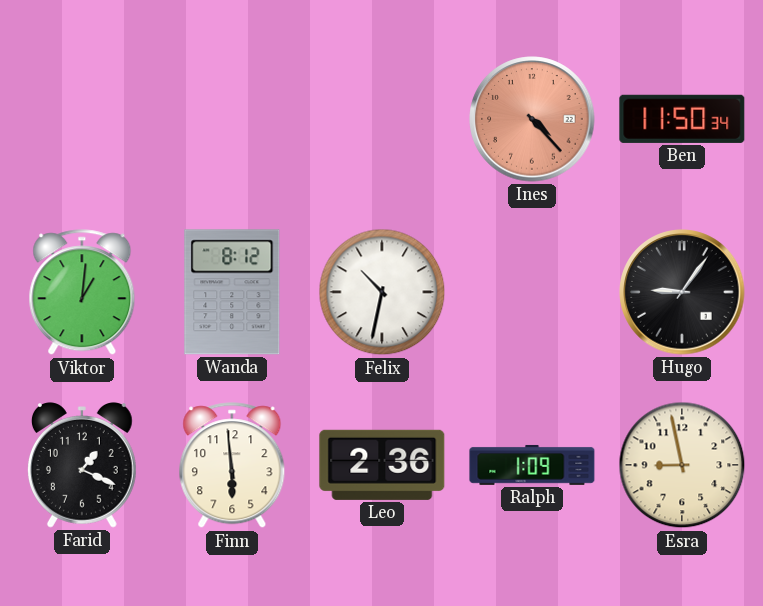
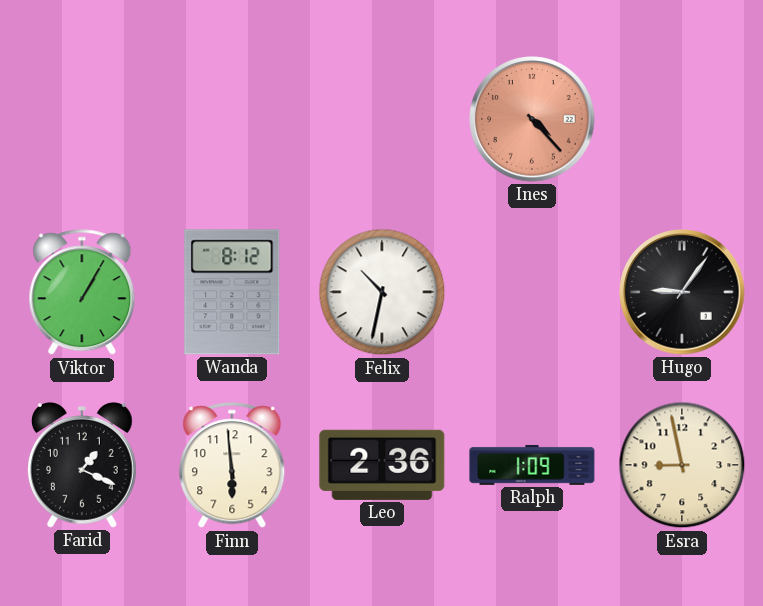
Ben: 11:50 -> none
Viktor: 1:01 -> 1:05
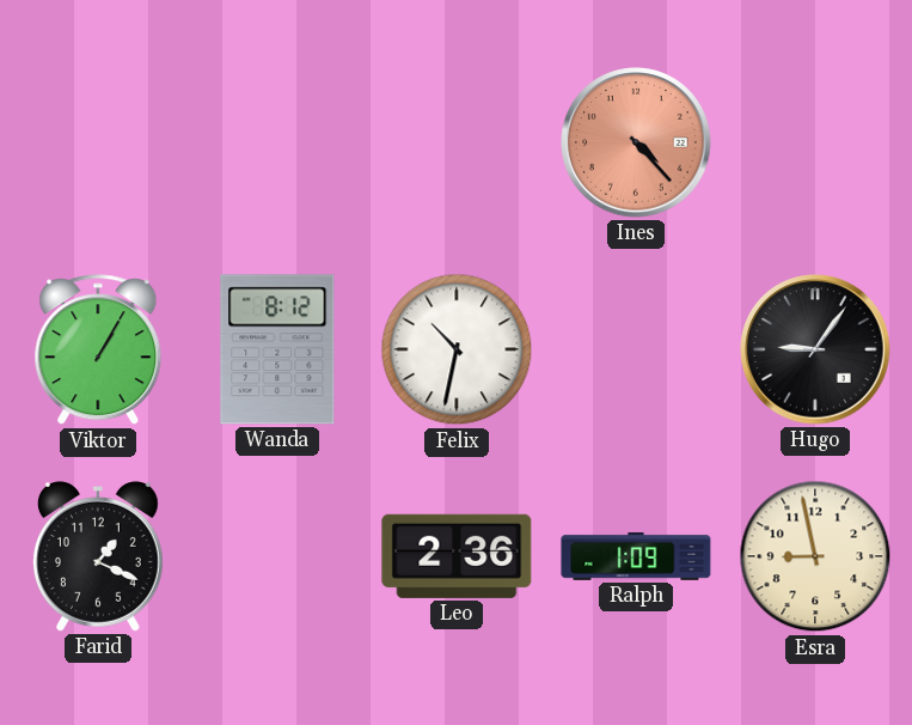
Finn: 5:59 -> none
